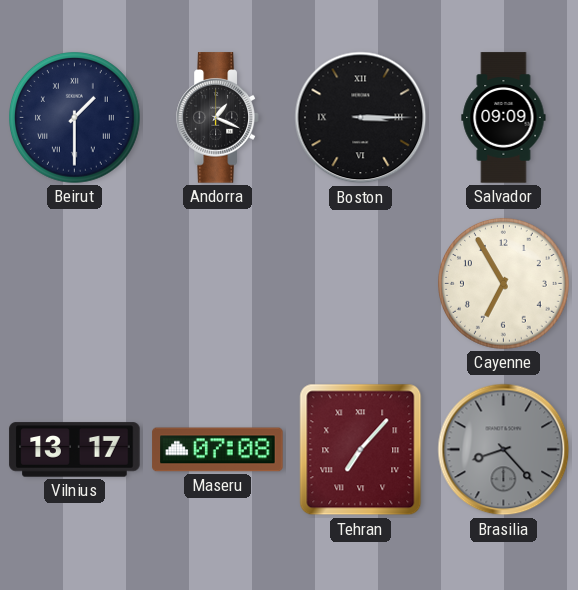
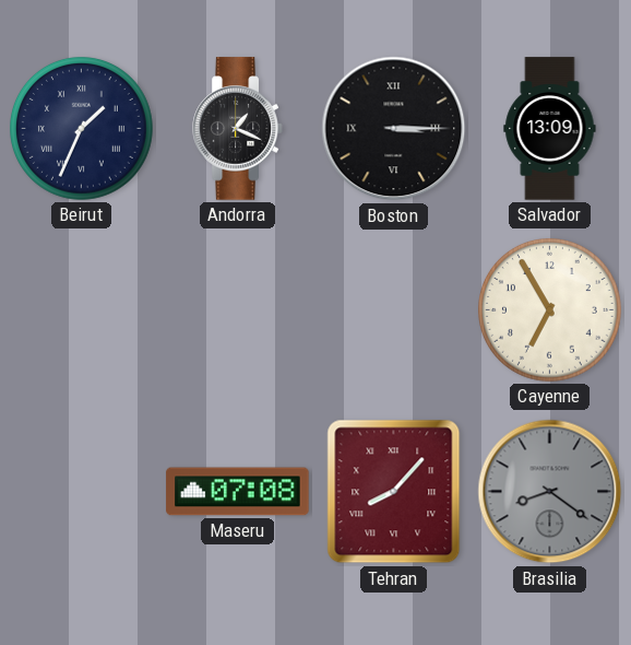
Beirut: 1:30 -> 1:34
Salvador: 09:09 -> 13:09
Vilnius: 13:17 -> none
Tehran: 7:07 -> 8:07
Brasilia: 8:23 -> 8:21
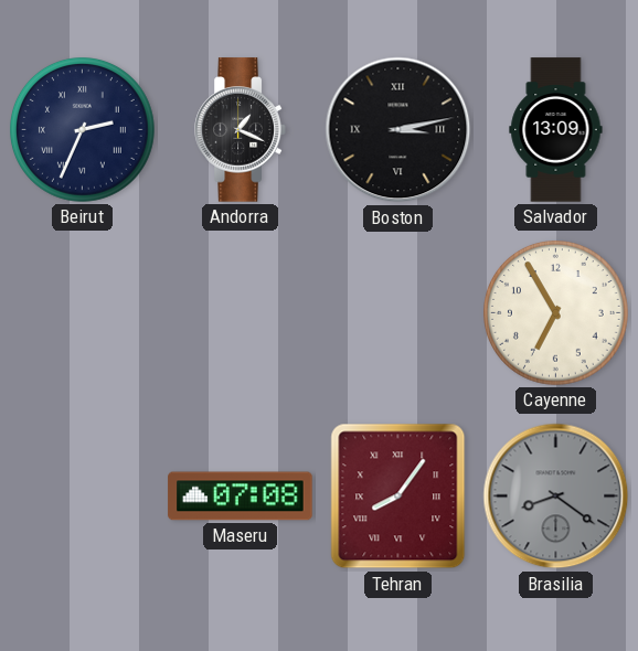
Beirut: 1:34 -> 2:34
Boston: 3:15 -> 3:13
Tehran: 8:07 -> 8:06
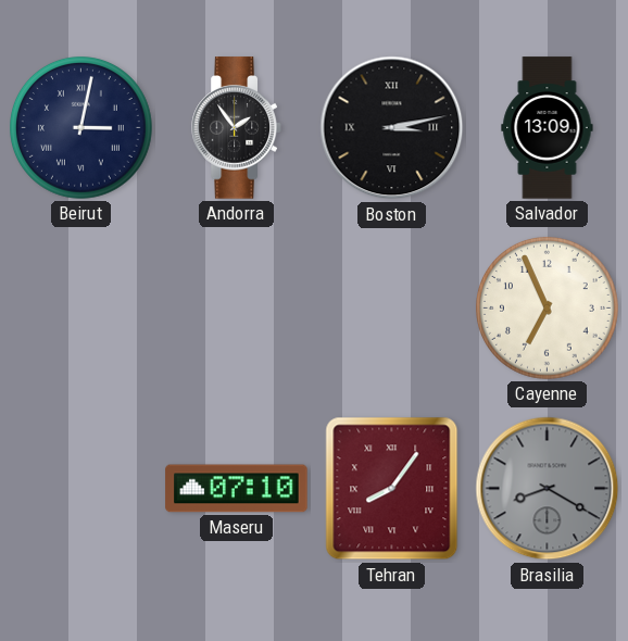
Beirut: 2:34 -> 3:02
Andorra: 1:19 -> 1:54
Cayenne: 6:55 -> 6:56
Maseru: 07:08 -> 07:10
Brasilia: 8:21 -> 8:20
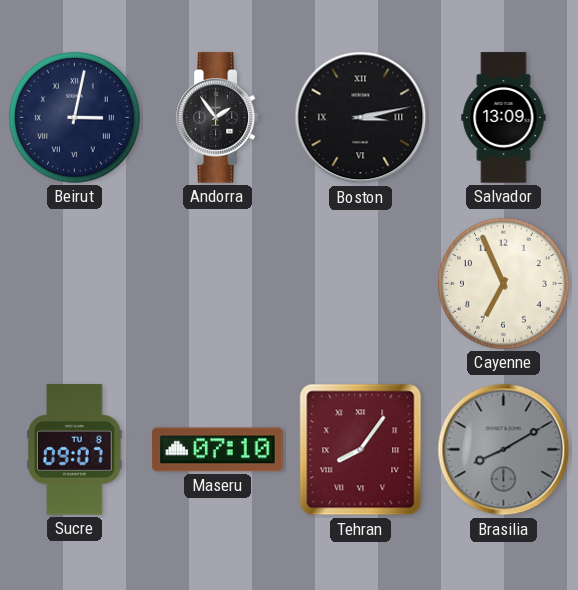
Sucre: none -> 09:07
Brasilia: 8:20 -> 8:10
